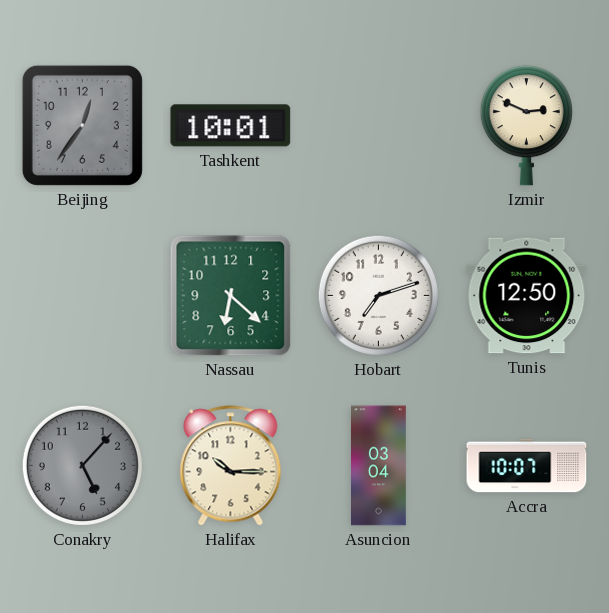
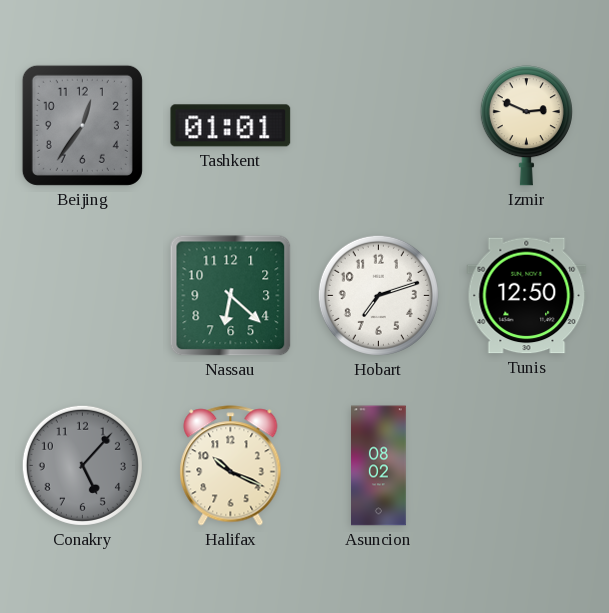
Tashkent: 10:01 -> 01:01
Halifax: 10:15 -> 10:19
Asuncion: 03:04 -> 08:02
Accra: 10:07 -> none
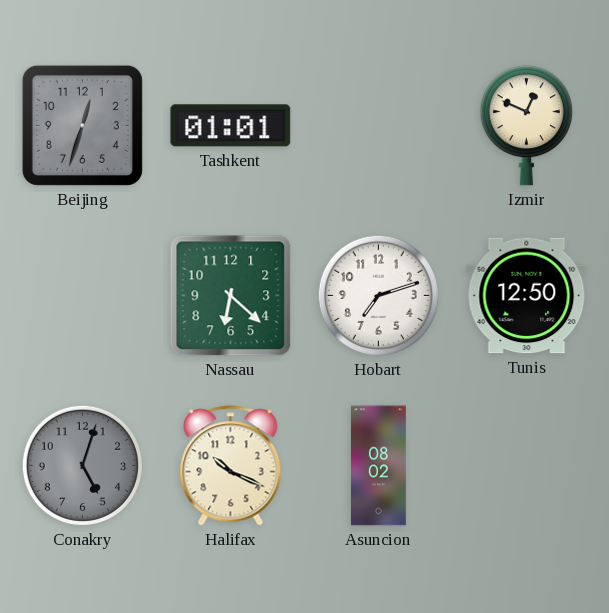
Beijing: 12:36 -> 12:33
Izmir: 2:49 -> 12:49
Conakry: 5:07 -> 5:03
